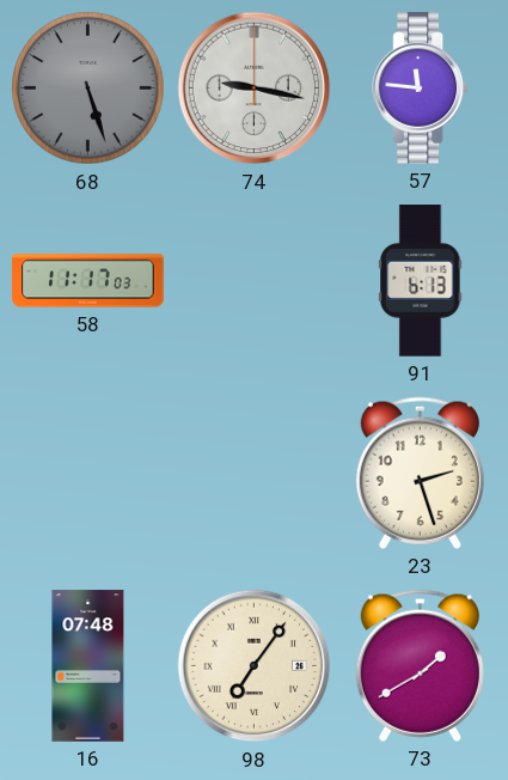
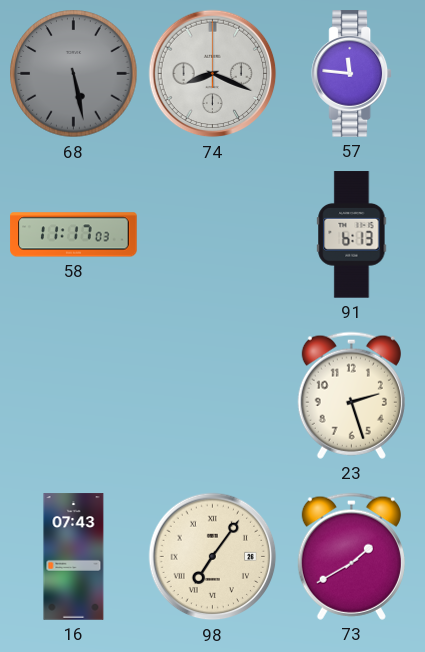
68: 5:27 -> 5:28
74: 9:17 -> 8:19
16: 07:48 -> 07:43
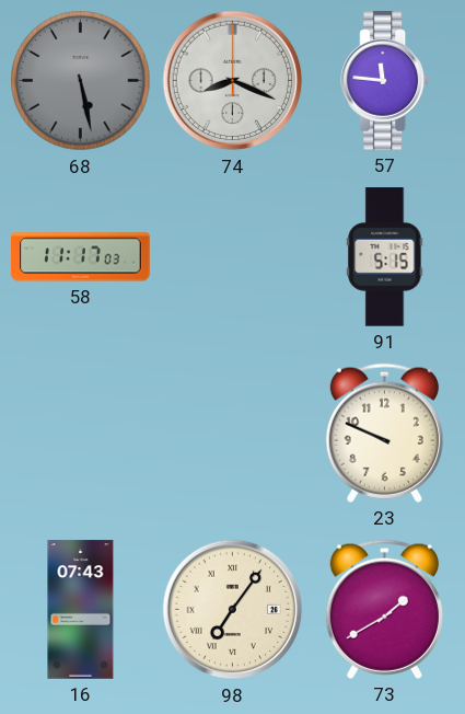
91: 6:13 -> 5:15
23: 2:27 -> 9:49
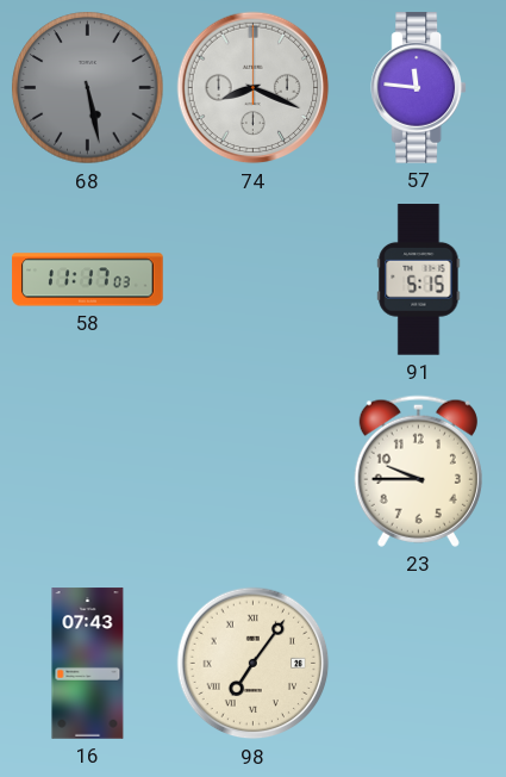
23: 9:49 -> 9:45
73: 1:40 -> none
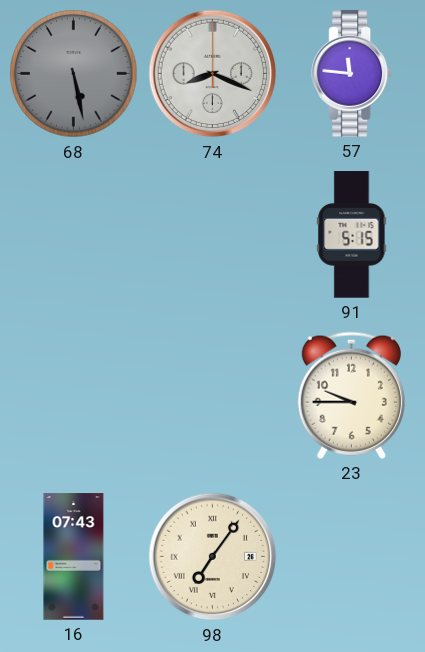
58: 11:17 -> none
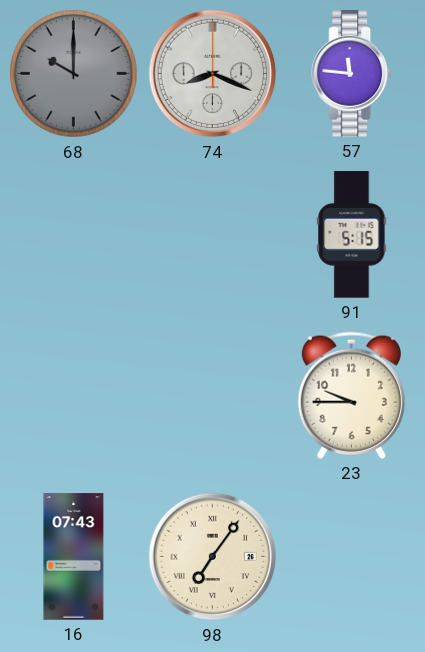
68: 5:28 -> 10:00
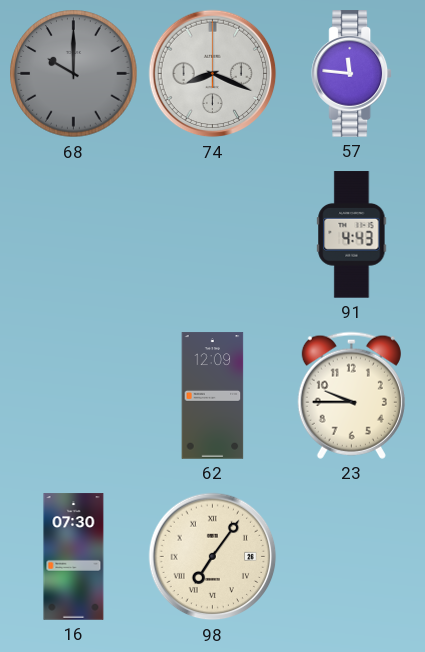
91: 5:15 -> 4:43
62: none -> 12:09
16: 07:43 -> 07:30
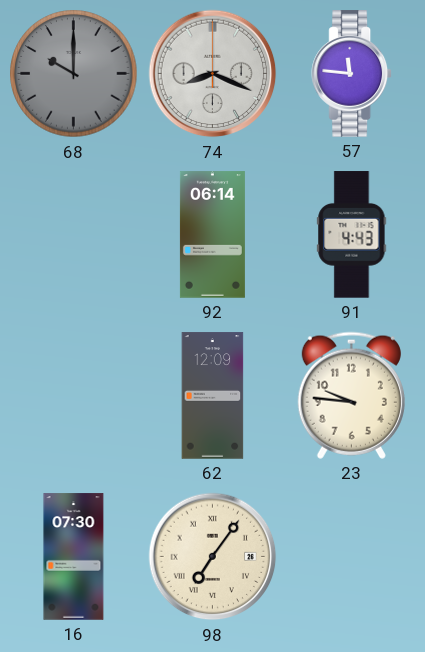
92: none -> 06:14
23: 9:45 -> 9:46
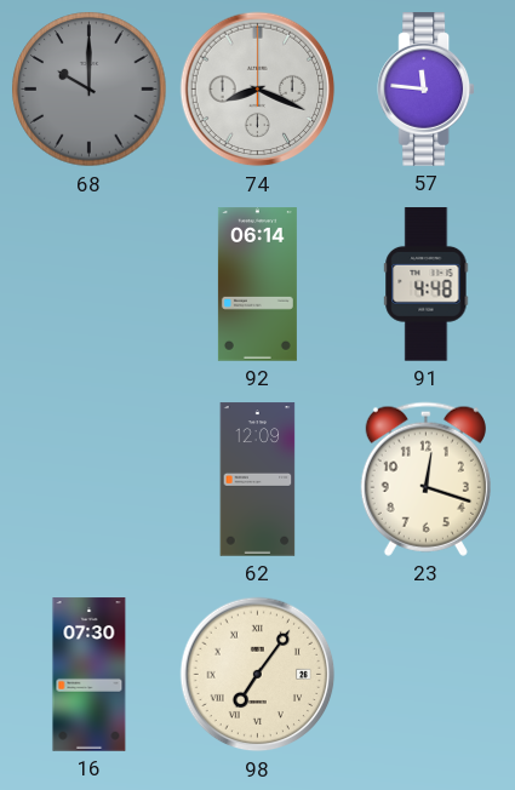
91: 4:43 -> 4:48
23: 9:46 -> 12:18
